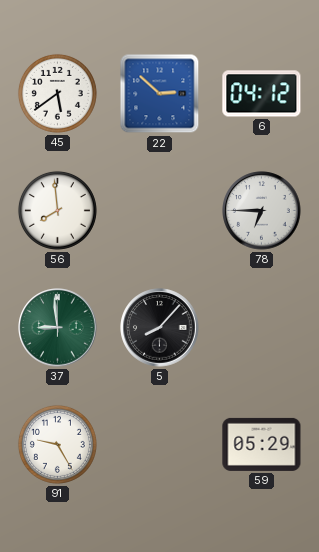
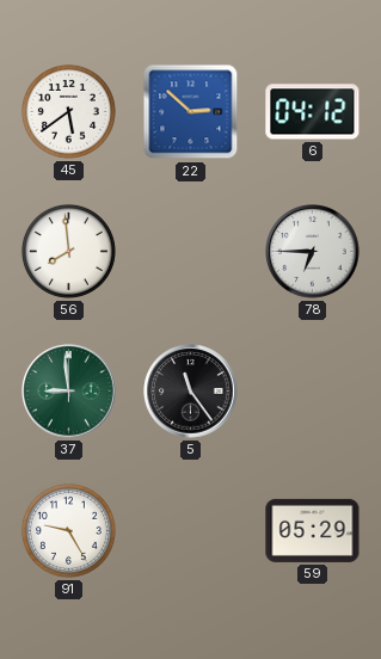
5: 8:07 -> 11:24
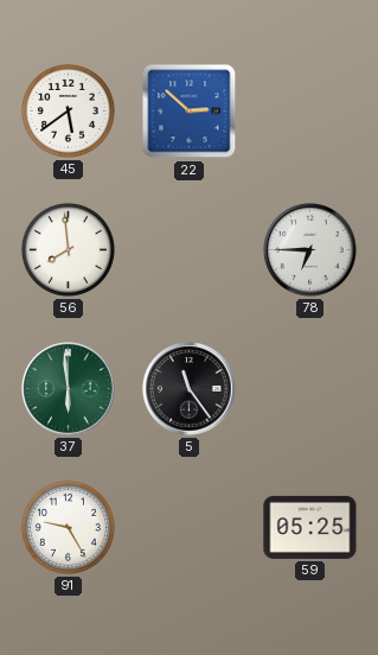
6: 04:12 -> none
37: 8:59 -> 5:59
59: 05:29 -> 05:25
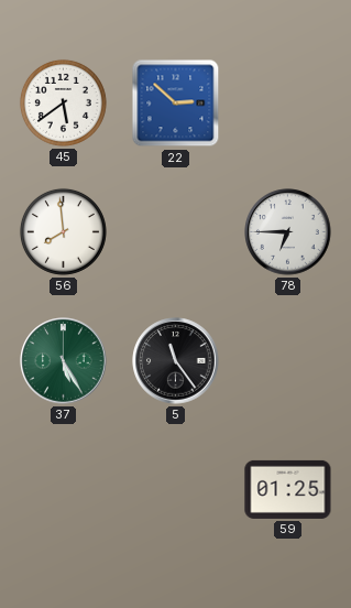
37: 5:59 -> 5:25
91: 9:25 -> none
59: 05:25 -> 01:25
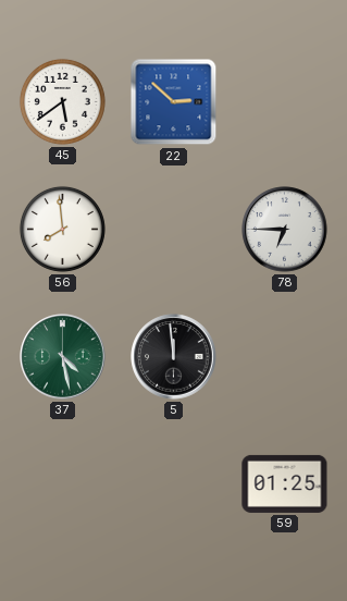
37: 5:25 -> 4:28
5: 11:24 -> 11:59
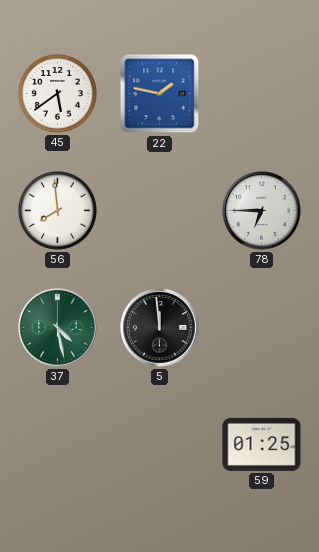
22: 2:52 -> 1:47
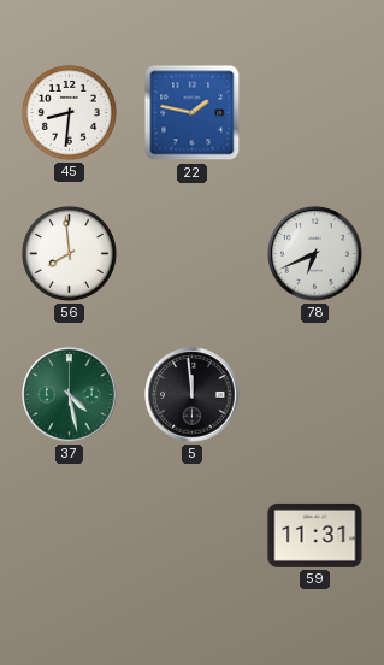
45: 5:39 -> 8:31
78: 6:45 -> 6:41
59: 01:25 -> 11:31
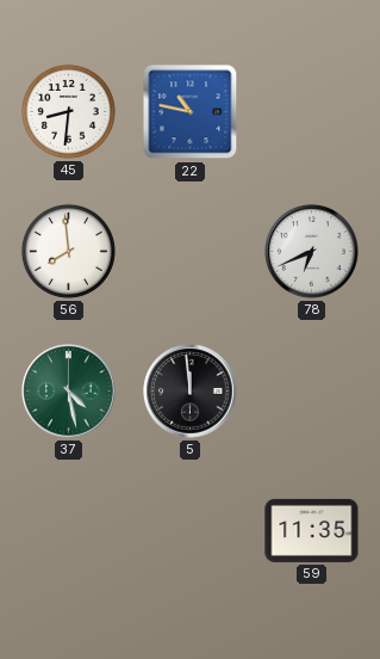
22: 1:47 -> 10:47
59: 11:31 -> 11:35
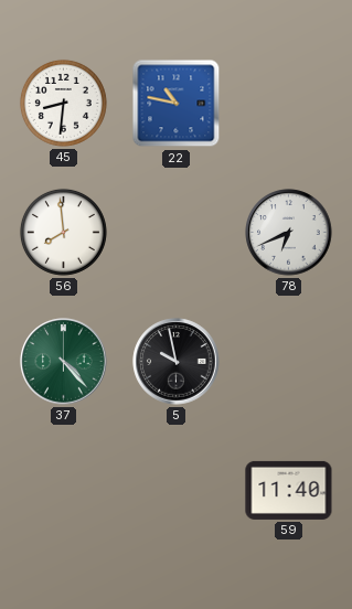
37: 4:28 -> 4:23
5: 11:59 -> 9:58
59: 11:35 -> 11:40
